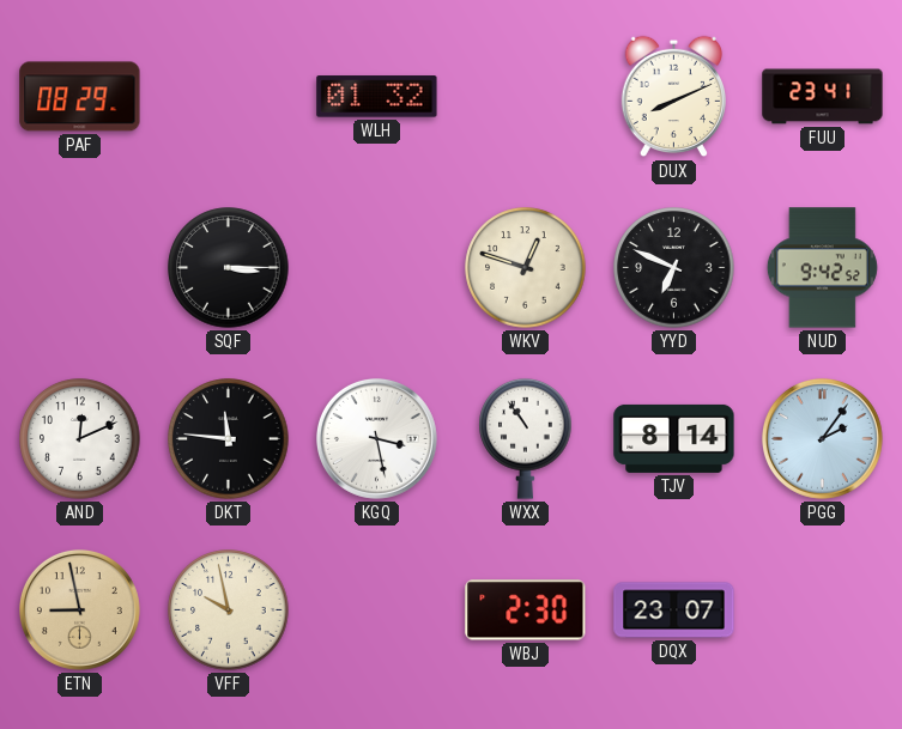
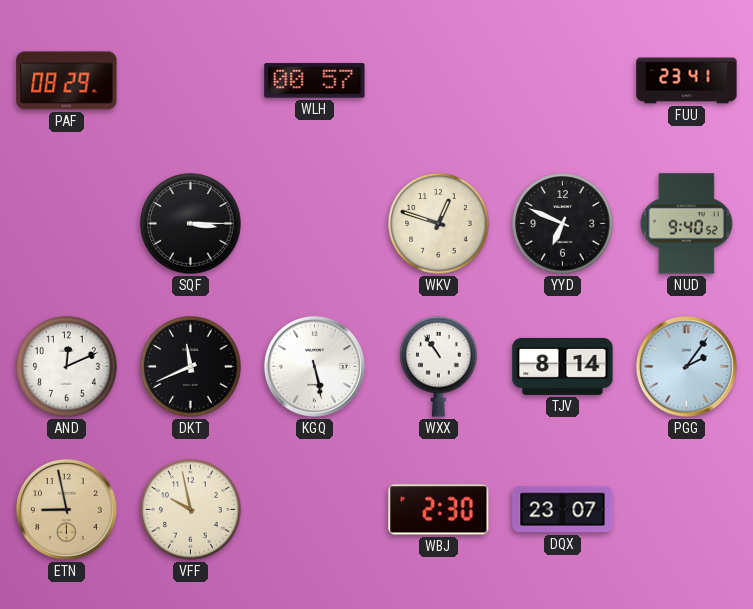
WLH: 01:32 -> 00:57
DUX: 8:11 -> none
NUD: 9:42 -> 9:40
DKT: 11:46 -> 11:41
KGQ: 3:28 -> 5:28
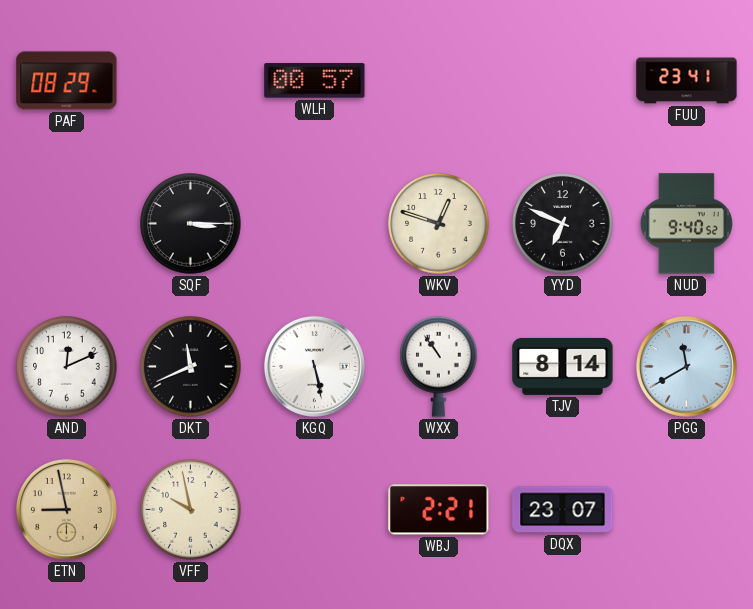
PGG: 2:06 -> 11:40
WBJ: 2:30 -> 2:21
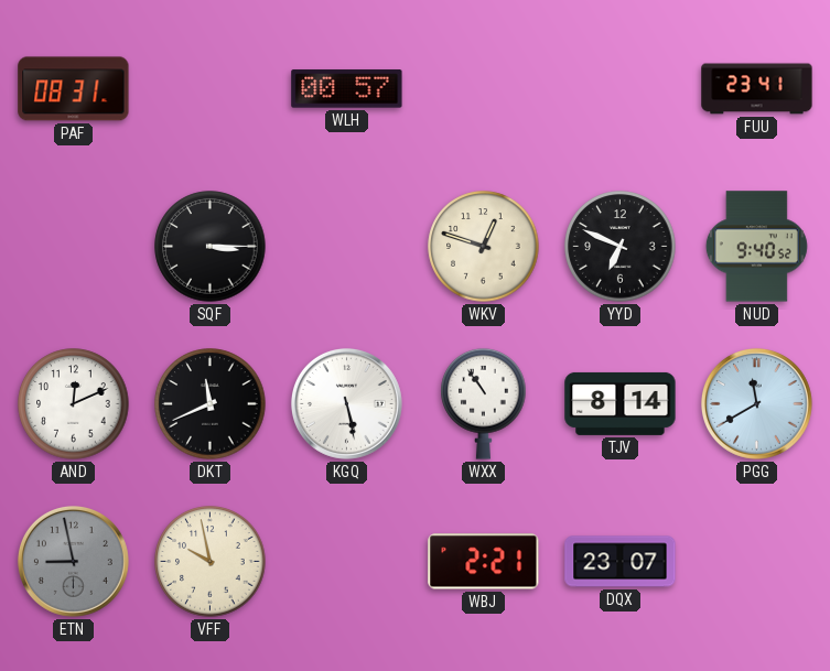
PAF: 08:29 -> 08:31
ETN dial: champagne -> grey
